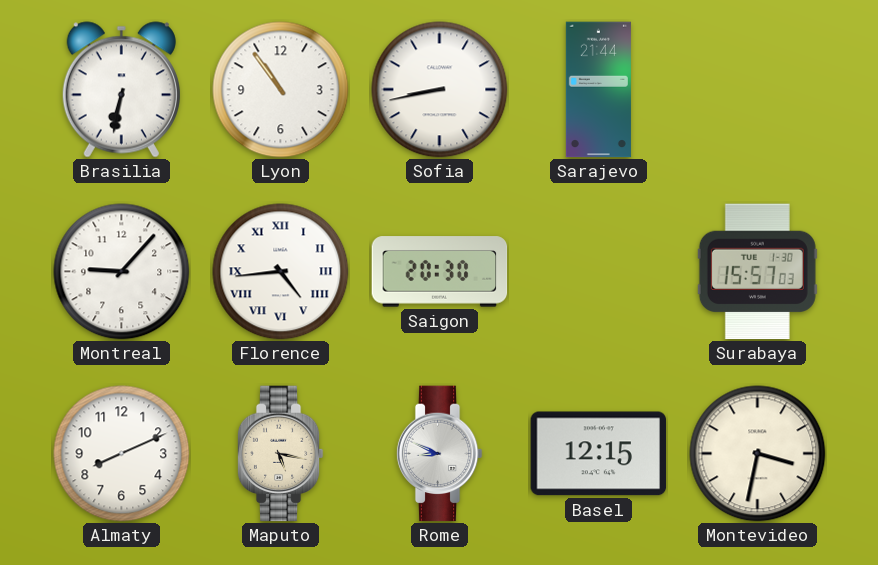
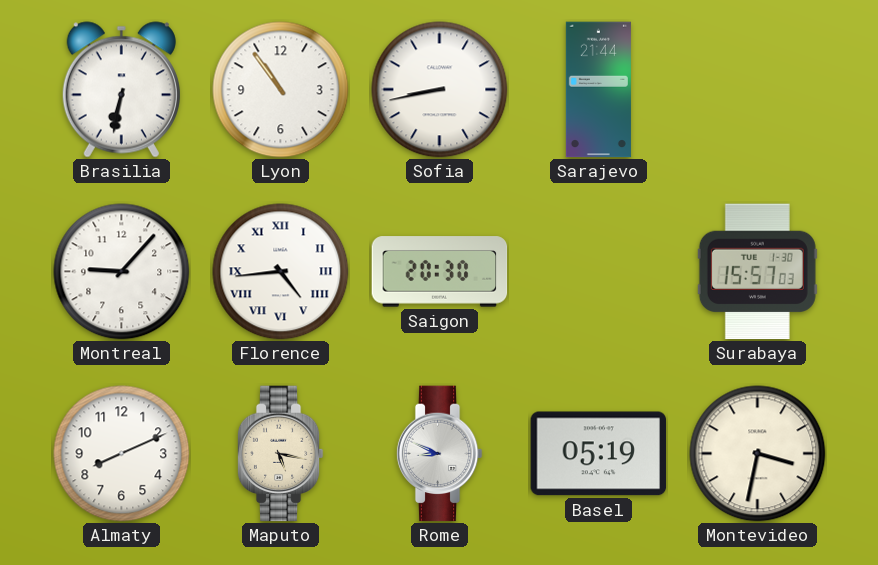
Basel: 12:15 -> 05:19
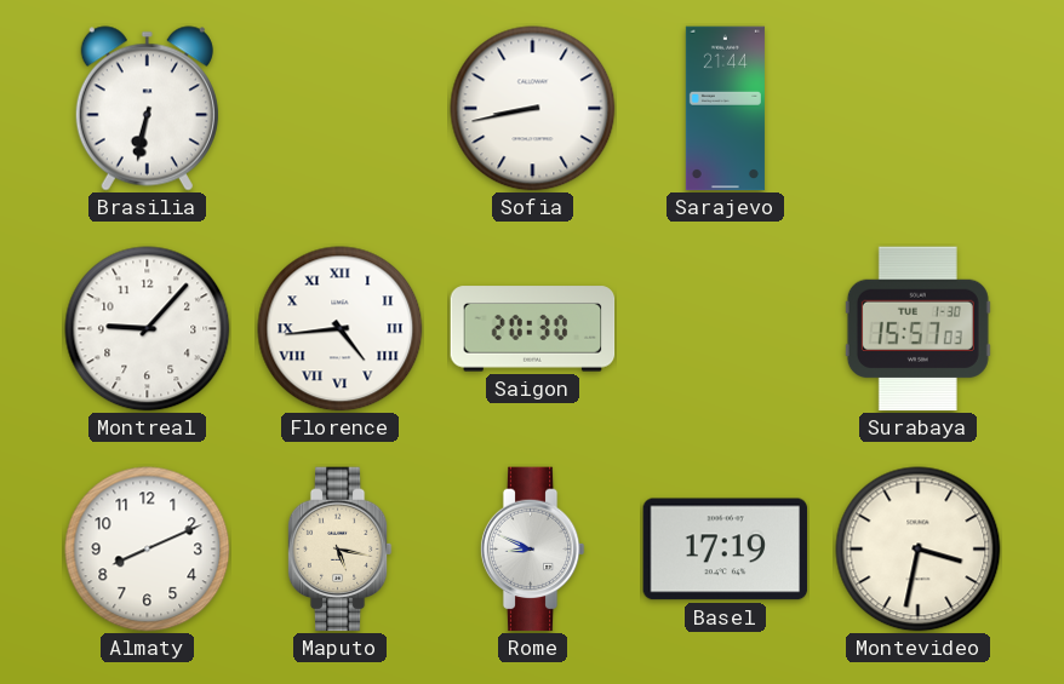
Lyon: 10:54 -> none
Basel: 05:19 -> 17:19
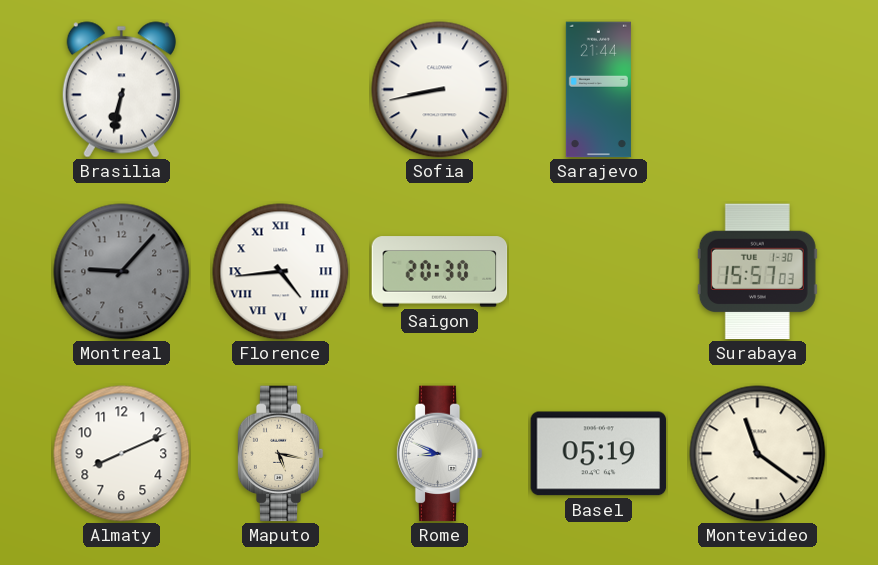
Montreal dial: white -> grey
Basel: 17:19 -> 05:19
Montevideo: 3:32 -> 11:21
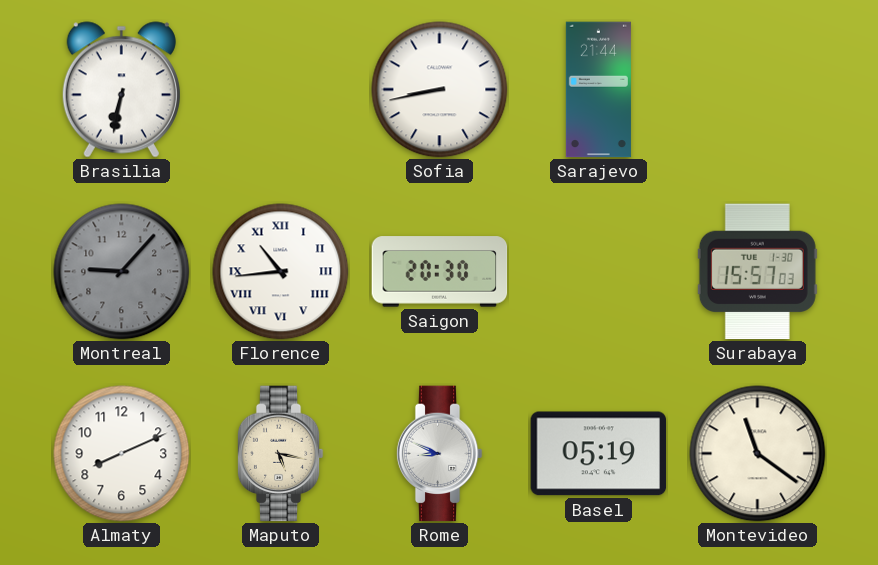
Florence: 4:44 -> 10:44
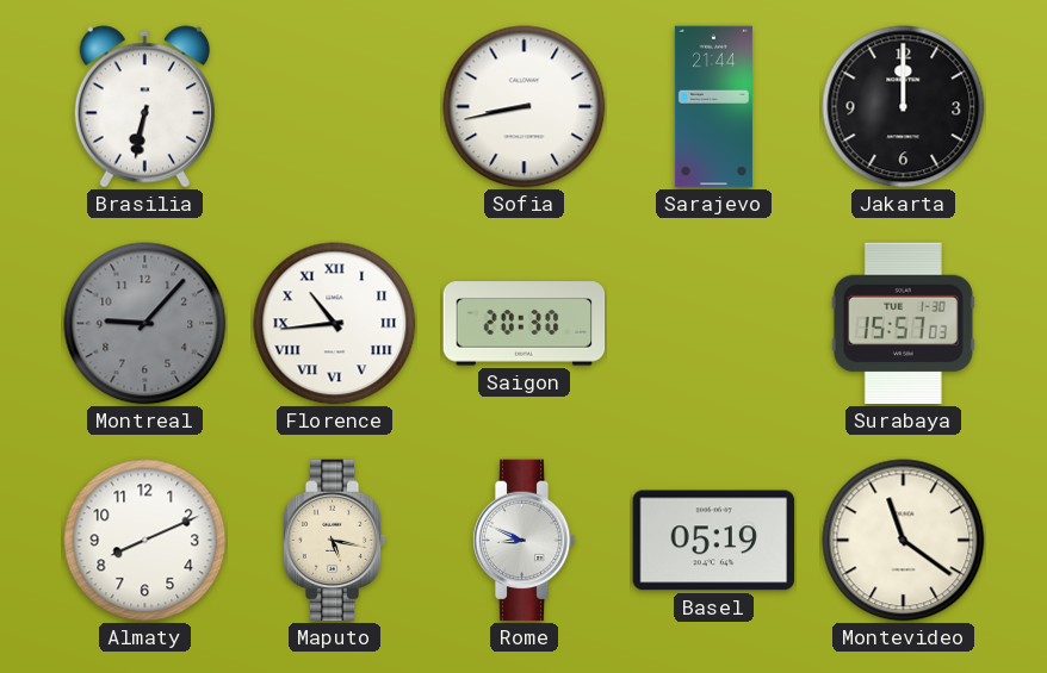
Jakarta: none -> 12:00
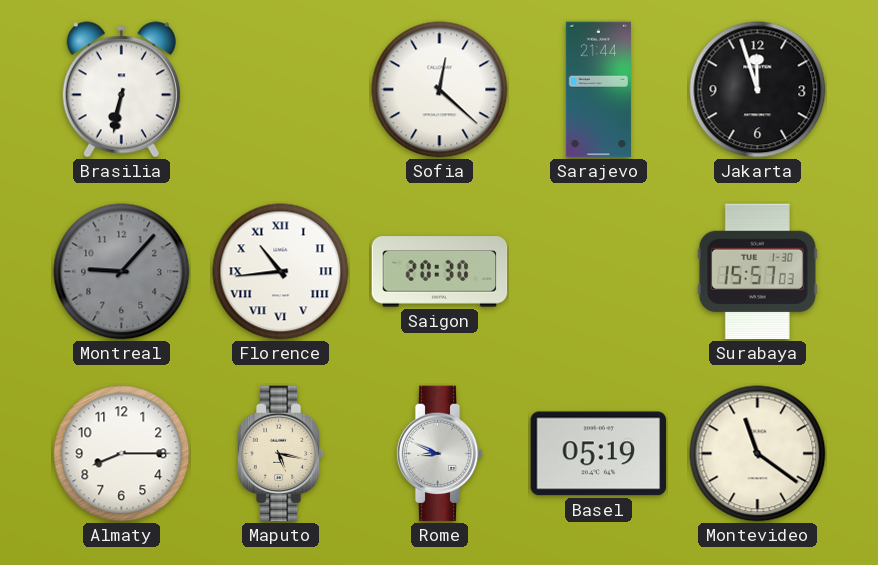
Sofia: 8:43 -> 12:22
Jakarta: 12:00 -> 11:57
Almaty: 8:11 -> 8:15
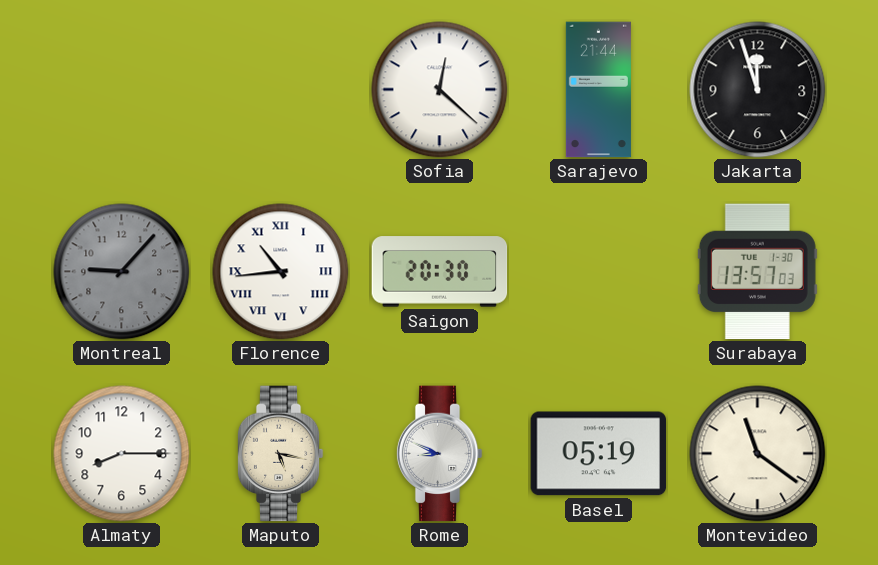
Brasilia: 6:32 -> none
Surabaya: 15:57 -> 13:57
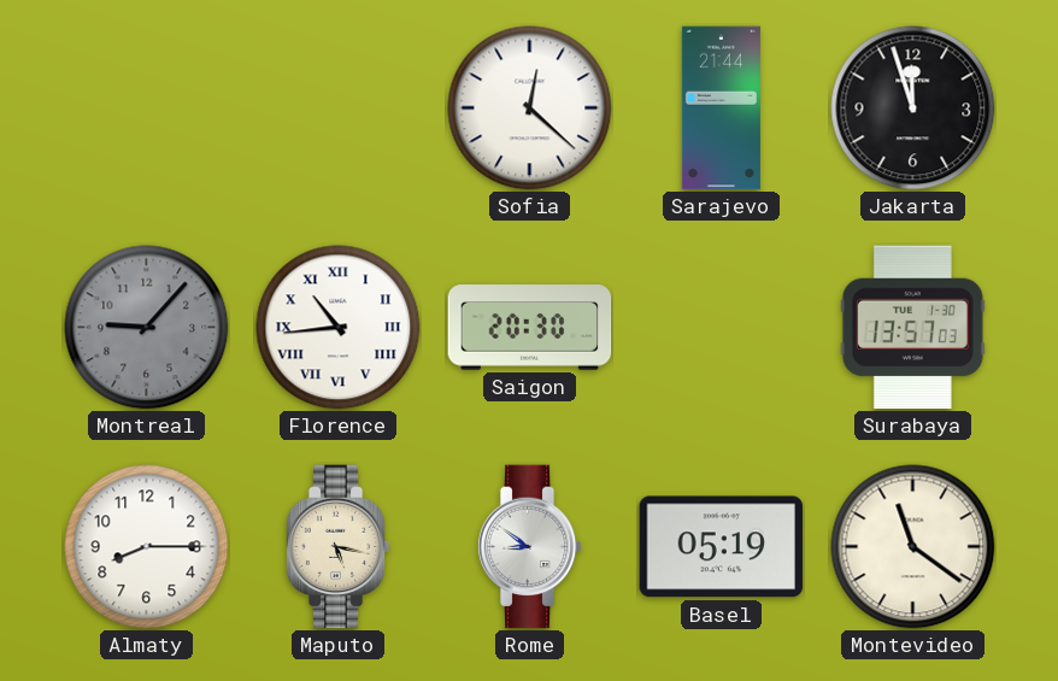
Rome: 8:49 -> 8:51
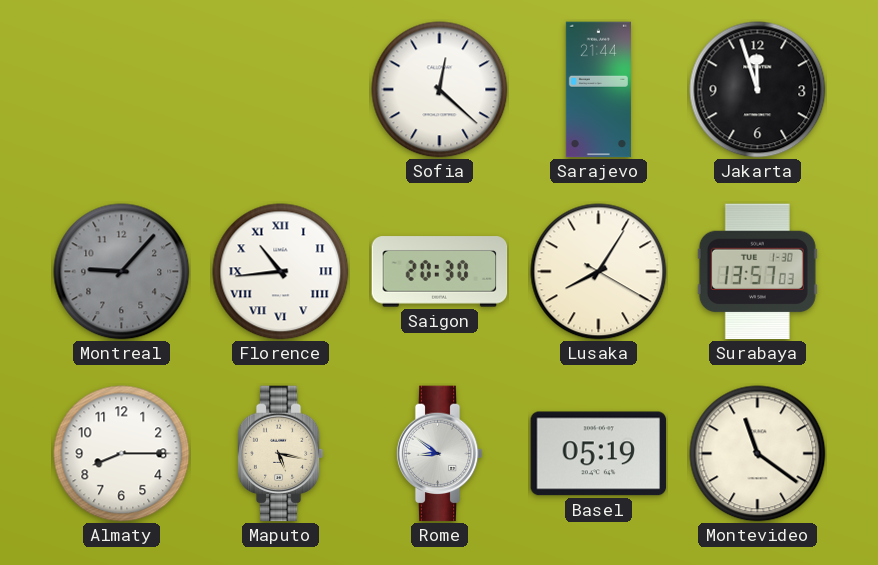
Lusaka: none -> 8:05
